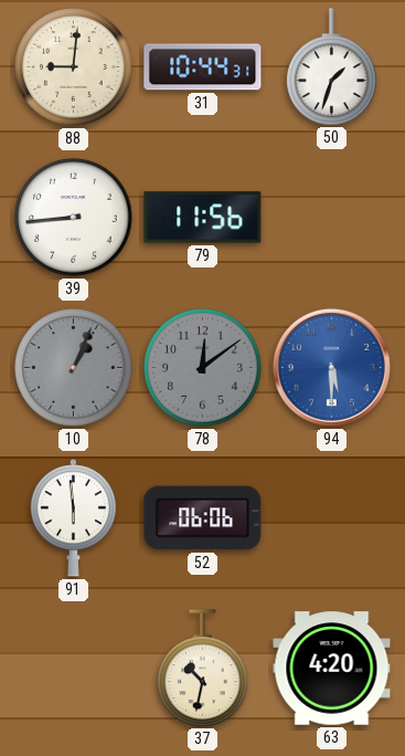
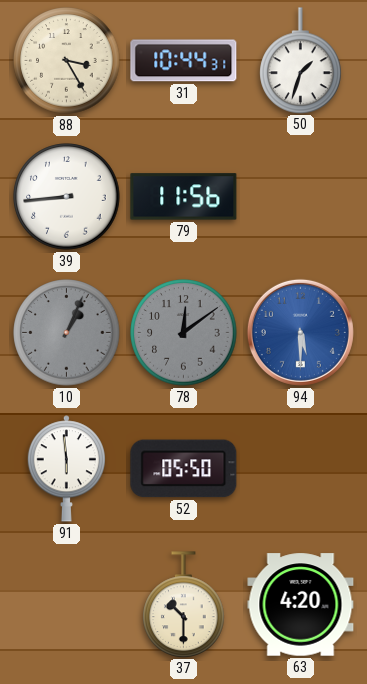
88: 9:01 -> 3:25
52: 06:06 -> 05:50
37: 10:32 -> 10:30
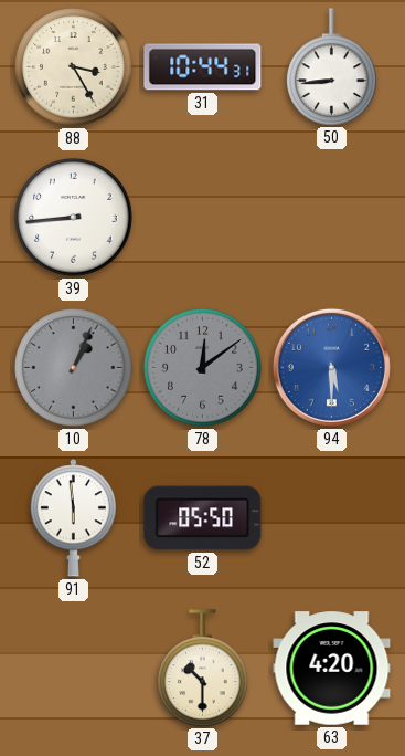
50: 1:33 -> 8:44
79: 11:56 -> none
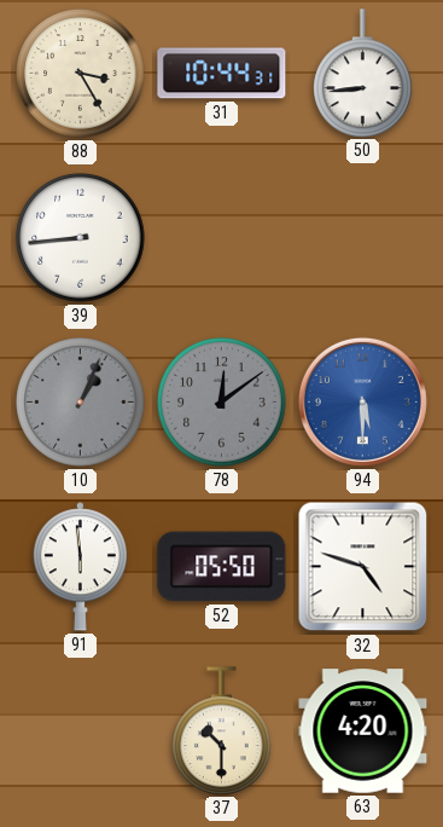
32: none -> 4:48
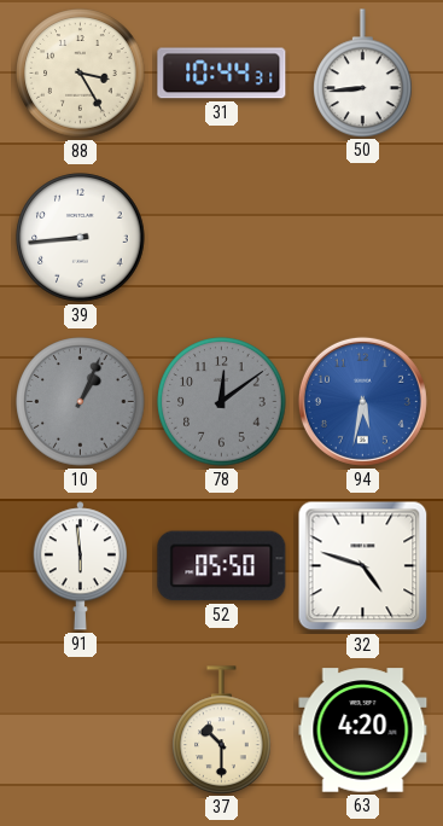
94: 5:30 -> 5:32
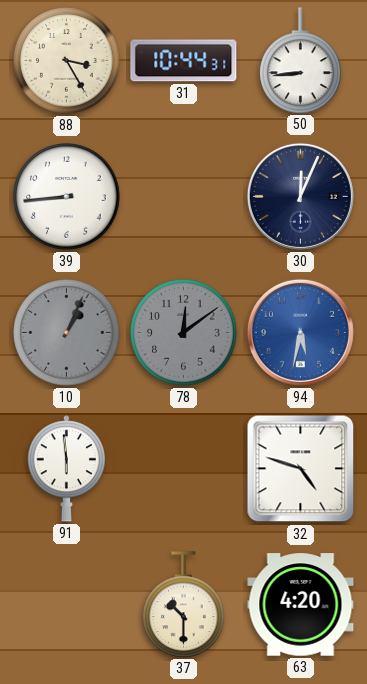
30: none -> 12:04
52: 05:50 -> none
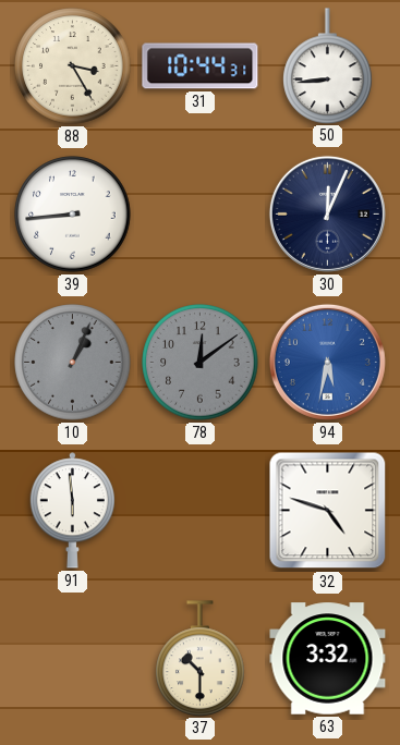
63: 4:20 -> 3:32
